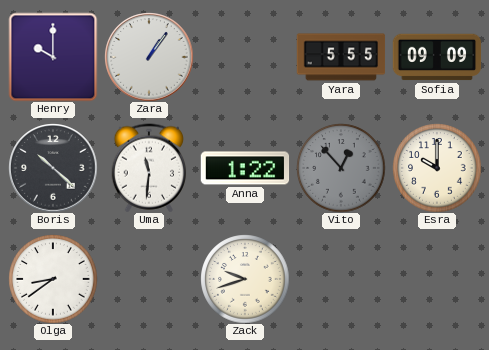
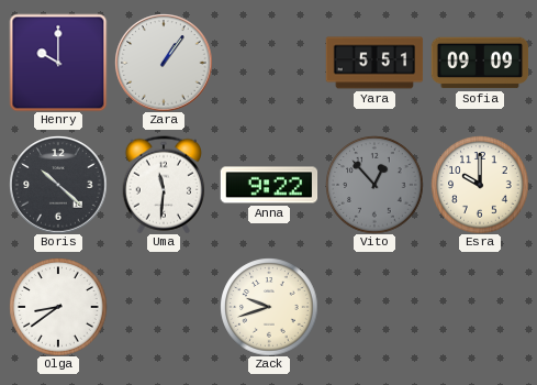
Yara: 5:55 -> 5:51
Anna: 1:22 -> 9:22
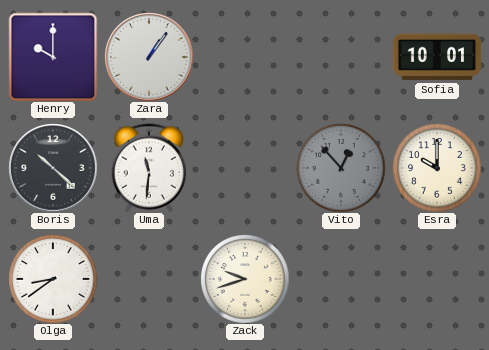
Yara: 5:51 -> none
Sofia: 09:09 -> 10:01
Anna: 9:22 -> none
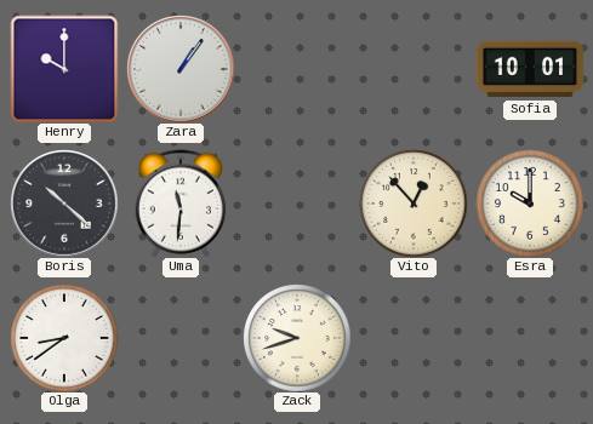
Vito dial: grey -> cream
